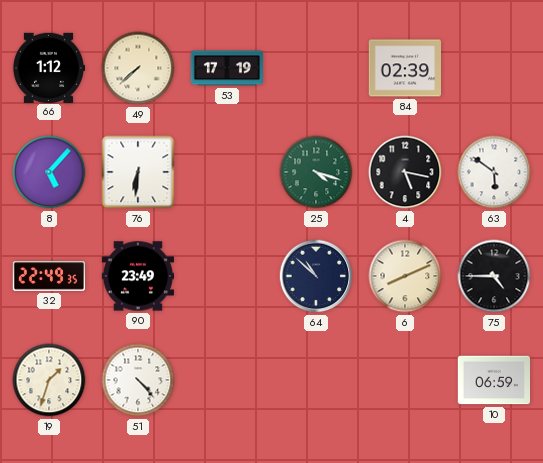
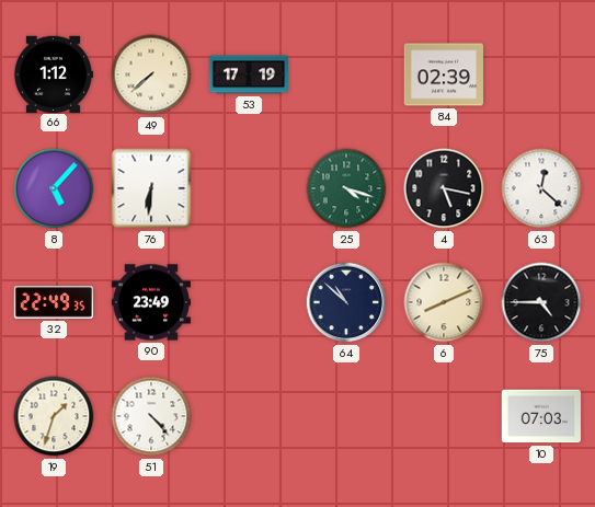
63: 5:51 -> 12:22
10: 06:59 -> 07:03
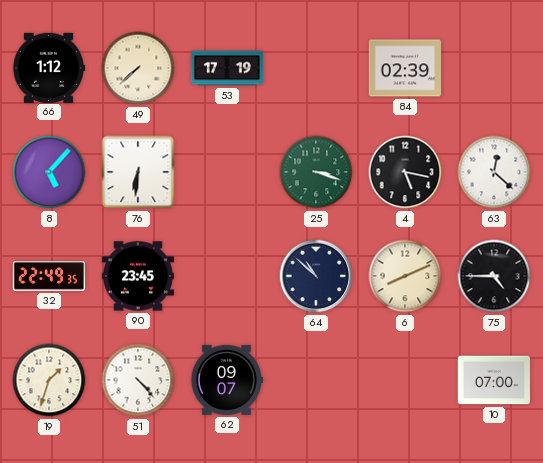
25: 4:18 -> 3:18
90: 23:49 -> 23:45
62: none -> 09:07
10: 07:03 -> 07:00
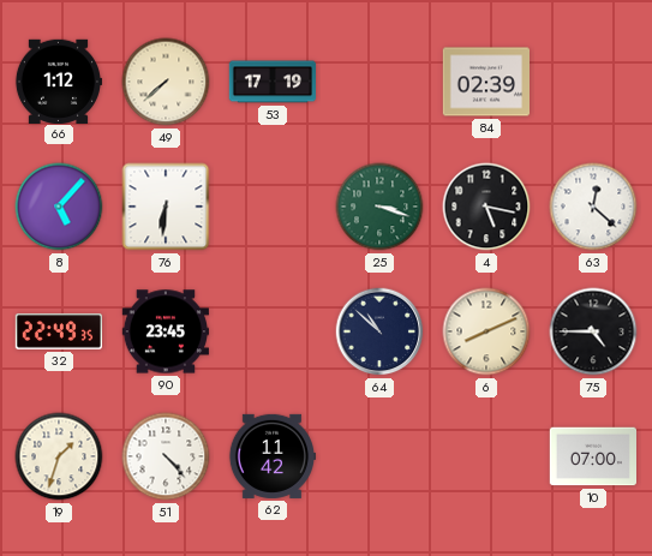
62: 09:07 -> 11:42
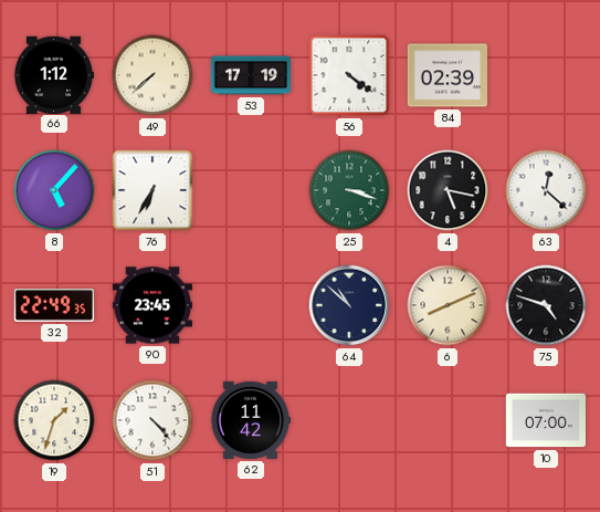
56: none -> 4:21
76: 6:31 -> 6:35
75: 4:45 -> 4:48
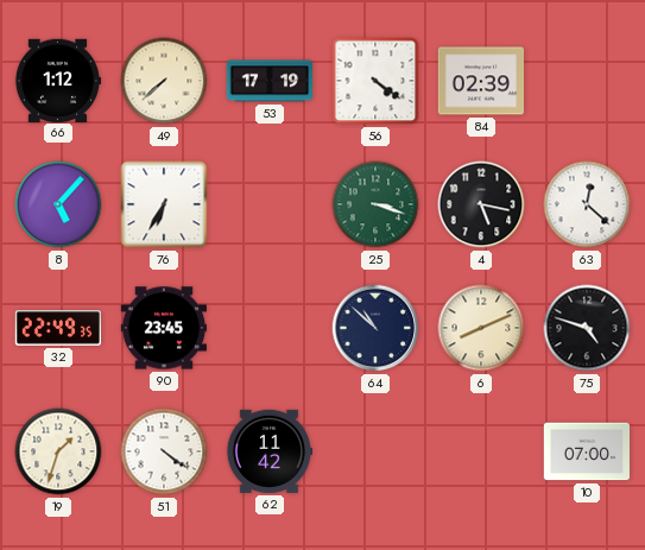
51: 4:23 -> 4:21
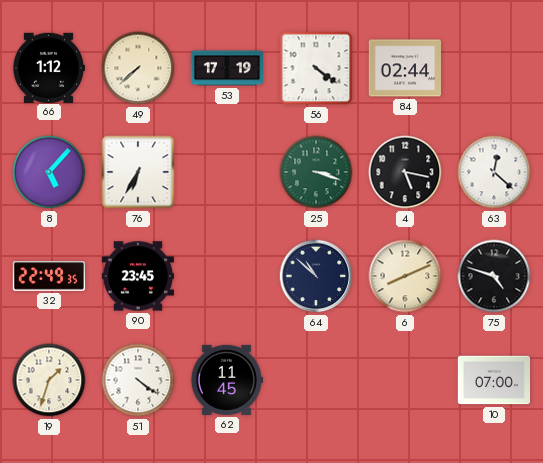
84: 02:39 -> 02:44
62: 11:42 -> 11:45
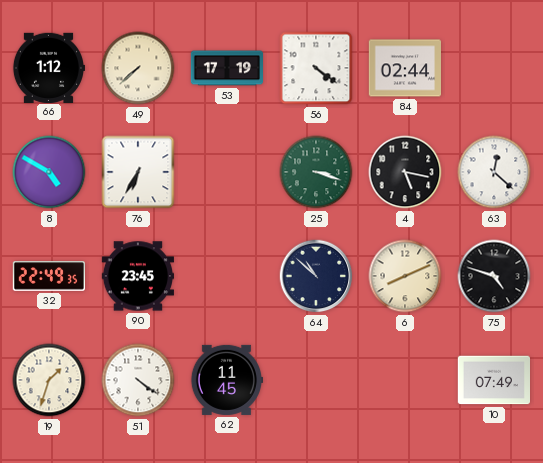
8: 5:07 -> 4:50
10: 07:00 -> 07:49
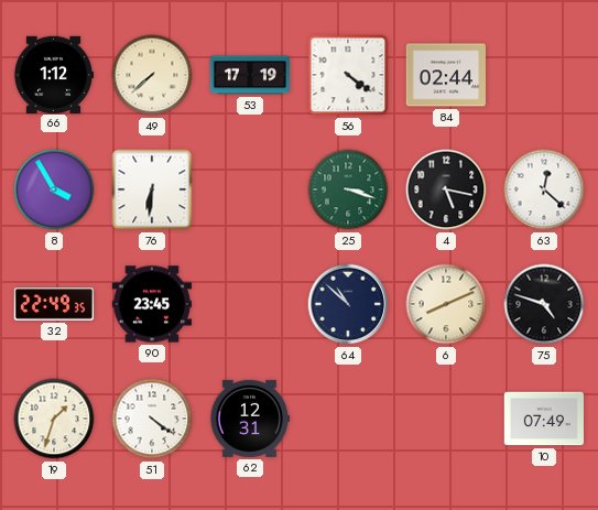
8: 4:50 -> 3:55
76: 6:35 -> 6:31
62: 11:45 -> 12:31
